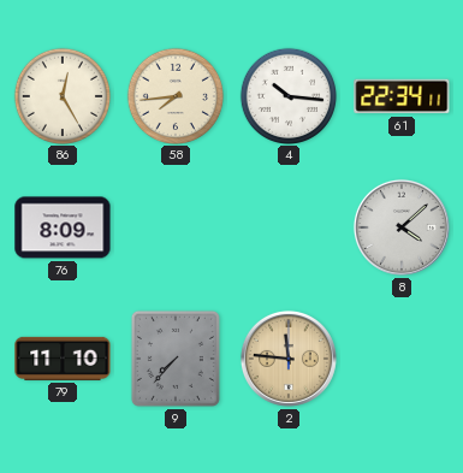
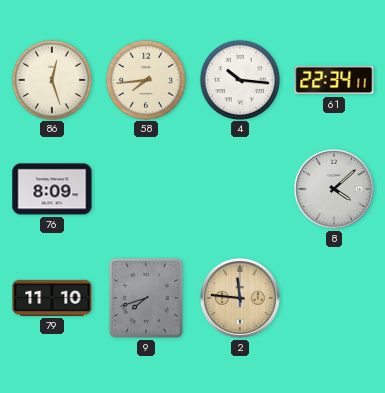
86: 12:25 -> 12:27
9: 7:37 -> 7:42
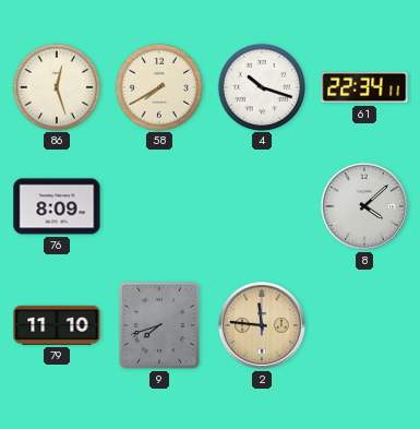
58: 7:44 -> 7:40
4: 10:16 -> 10:18
